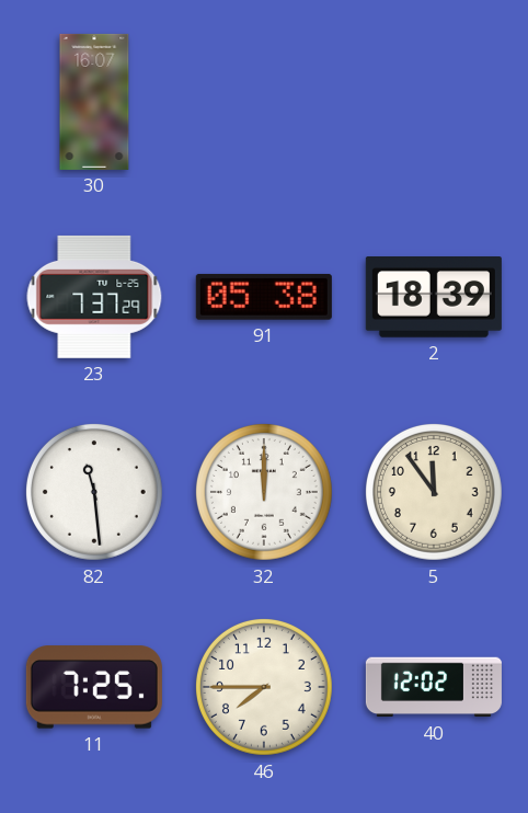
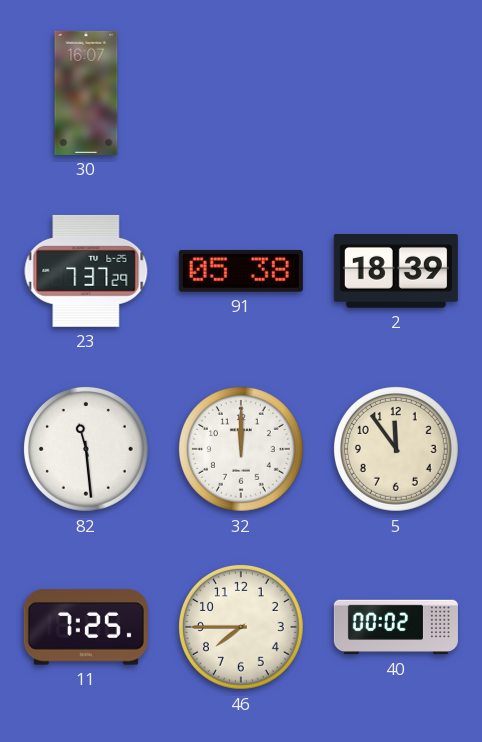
40: 12:02 -> 00:02
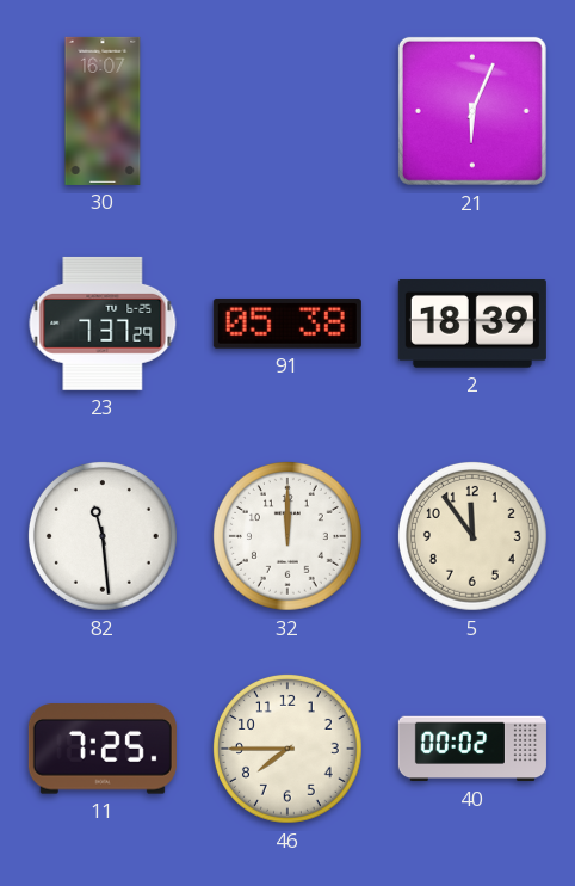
21: none -> 6:04
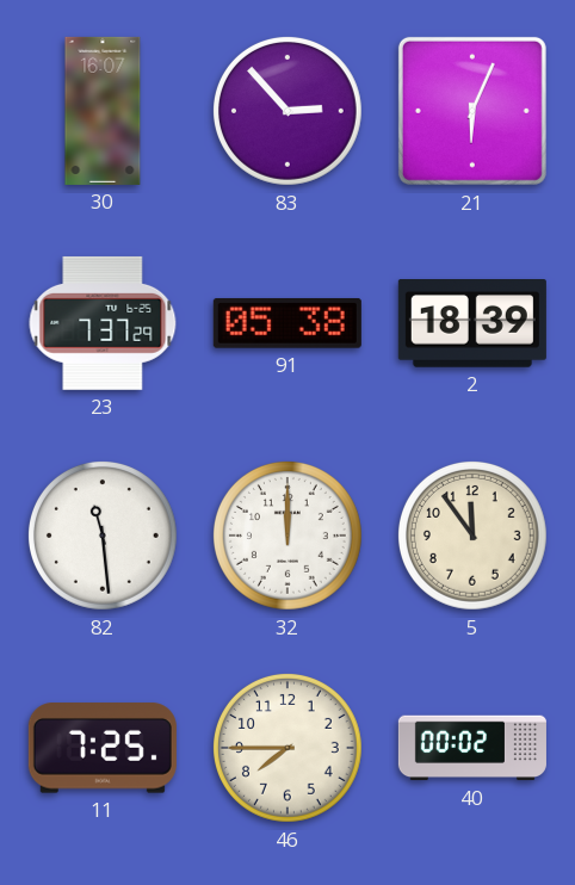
83: none -> 2:53
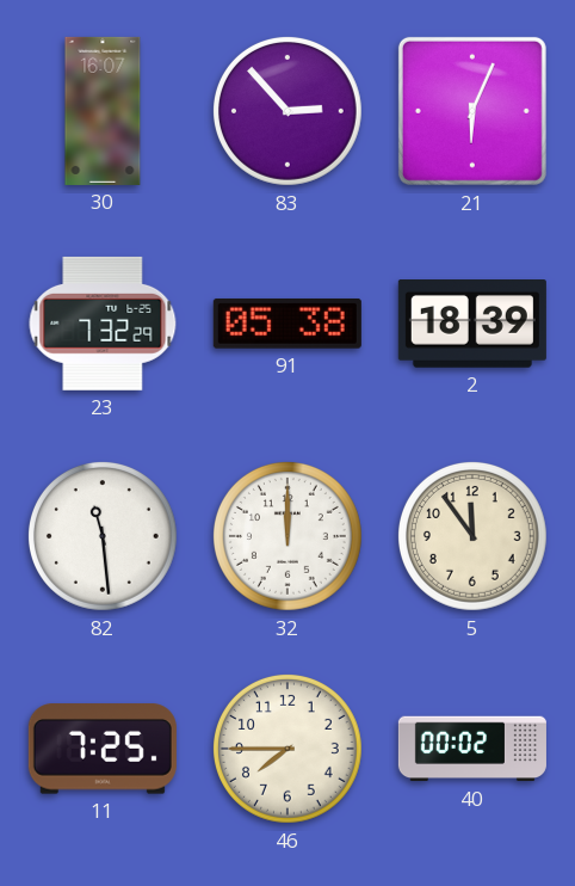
23: 7:37 -> 7:32
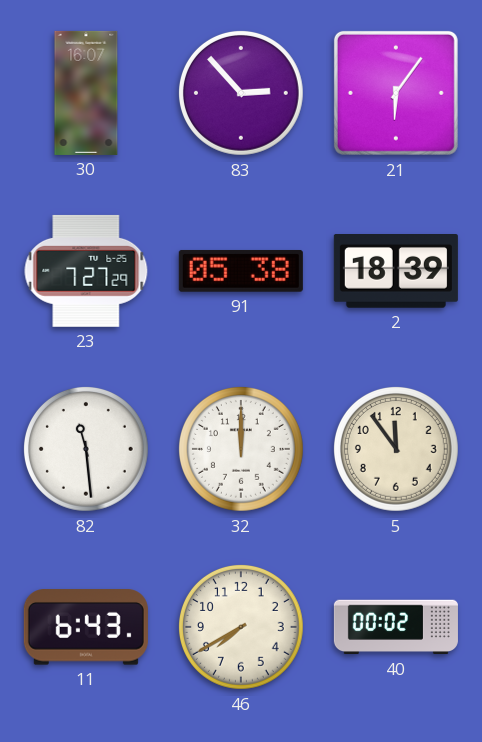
21: 6:04 -> 6:06
23: 7:32 -> 7:27
11: 7:25 -> 6:43
46: 7:45 -> 7:40
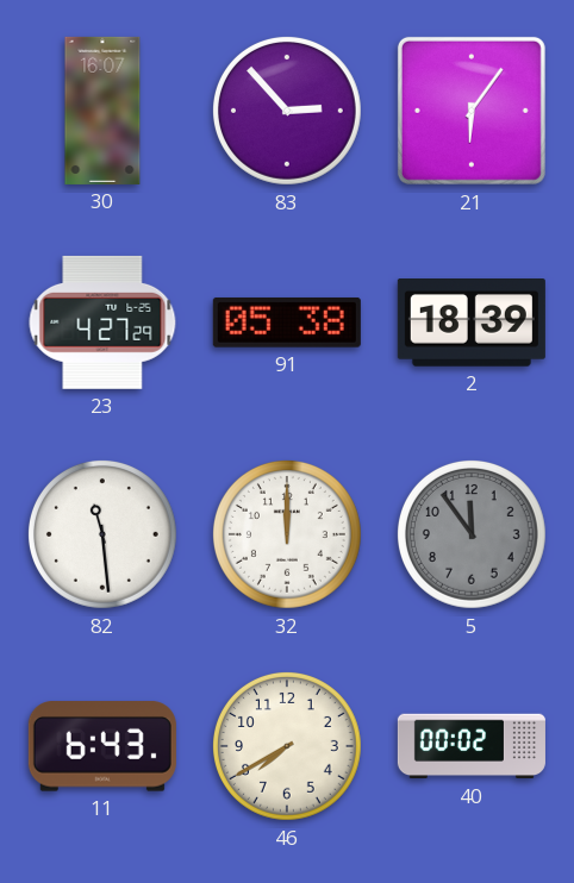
23: 7:27 -> 4:27
5 dial: cream -> grey
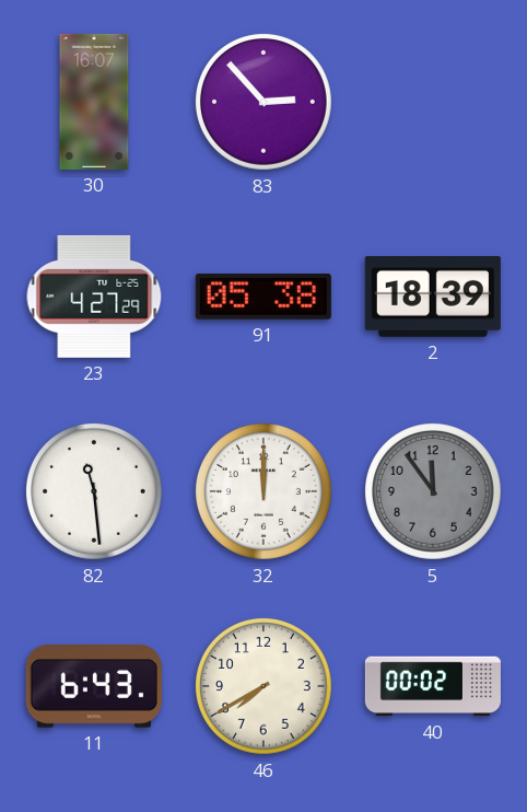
21: 6:06 -> none
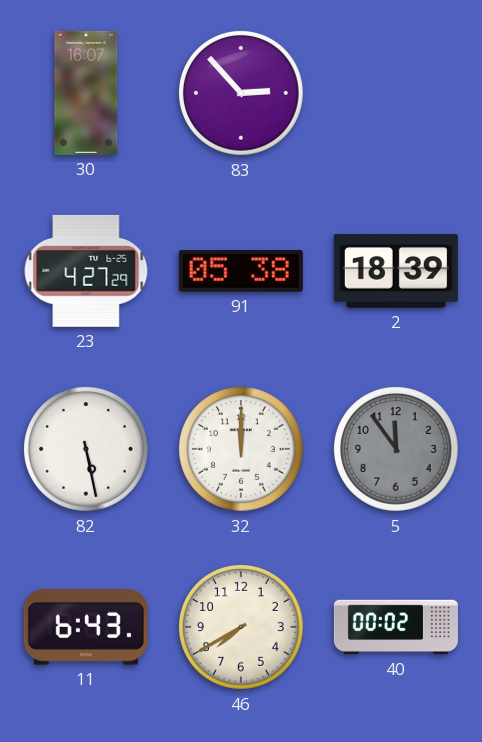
82: 11:29 -> 5:28
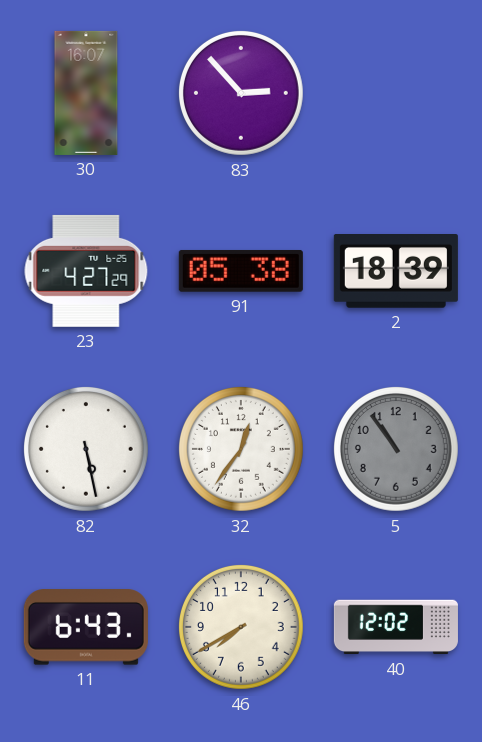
32: 12:00 -> 12:36
5: 11:54 -> 10:54
40: 00:02 -> 12:02
